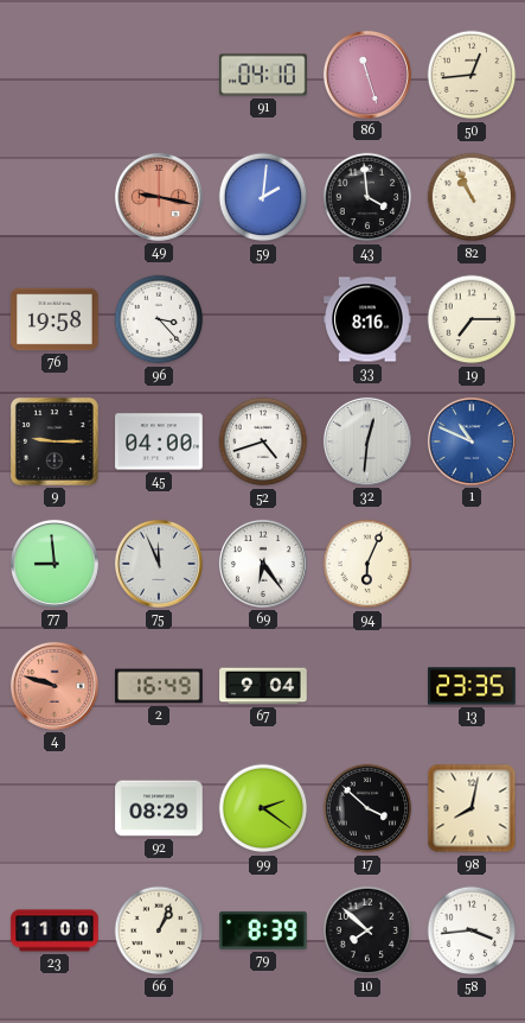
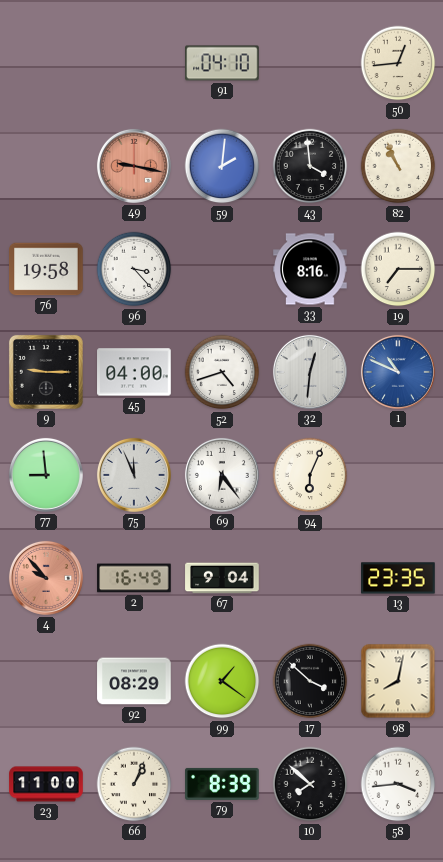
86: 11:27 -> none
4: 9:48 -> 9:53
99: 2:21 -> 1:21
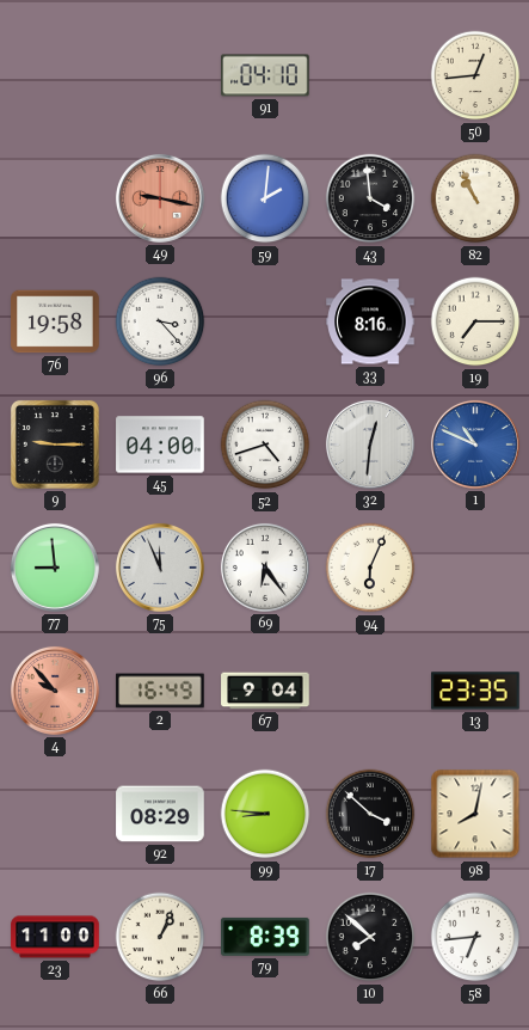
99: 1:21 -> 8:46
58: 3:44 -> 6:44
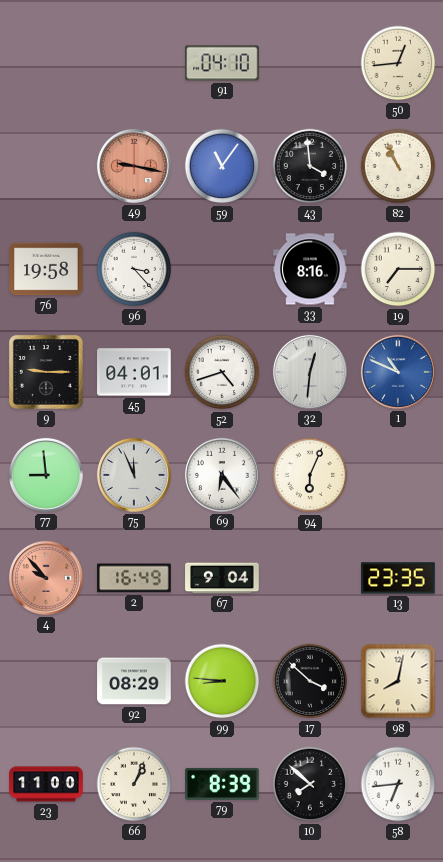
59: 2:01 -> 11:06
45: 04:00 -> 04:01
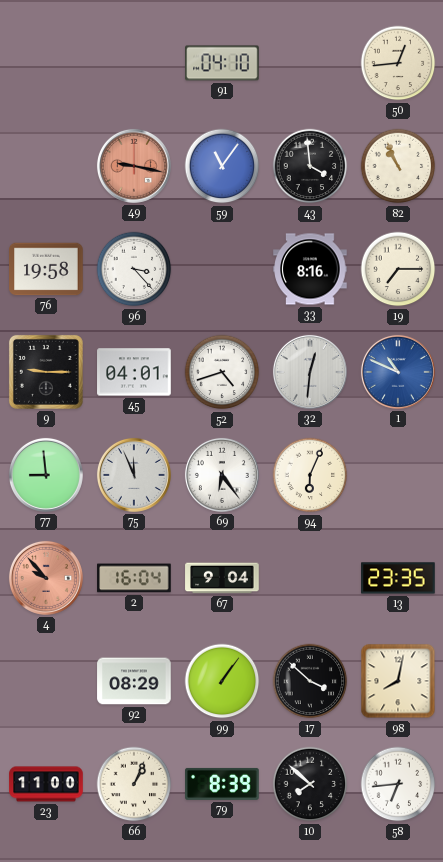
2: 16:49 -> 16:04
99: 8:46 -> 1:06
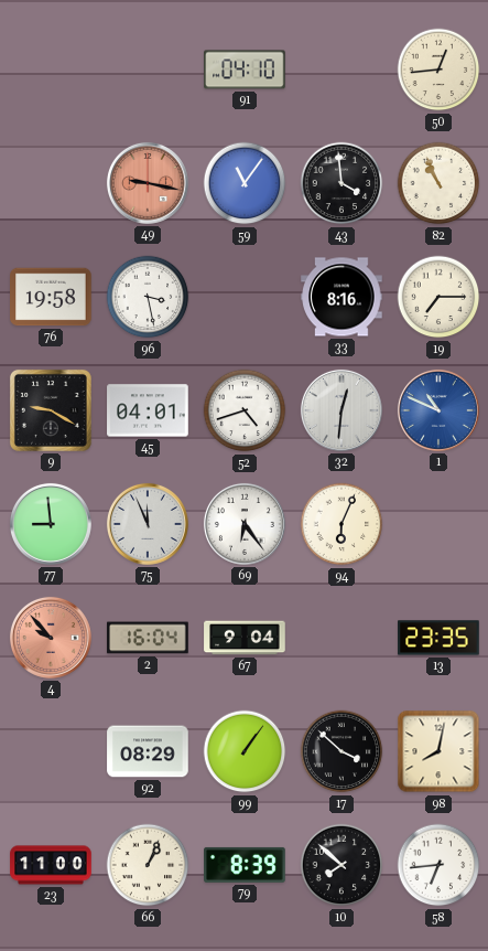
96: 3:23 -> 3:28
9: 9:15 -> 9:20
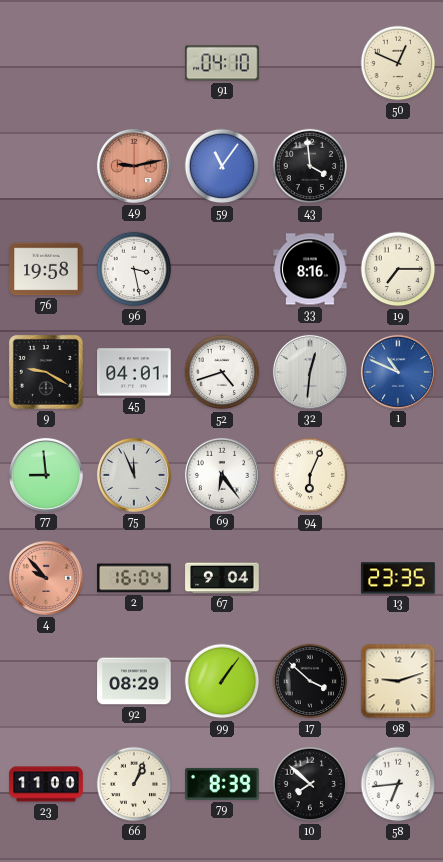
50: 12:44 -> 12:49
49: 9:17 -> 9:13
82: 10:56 -> none
98: 8:02 -> 9:12
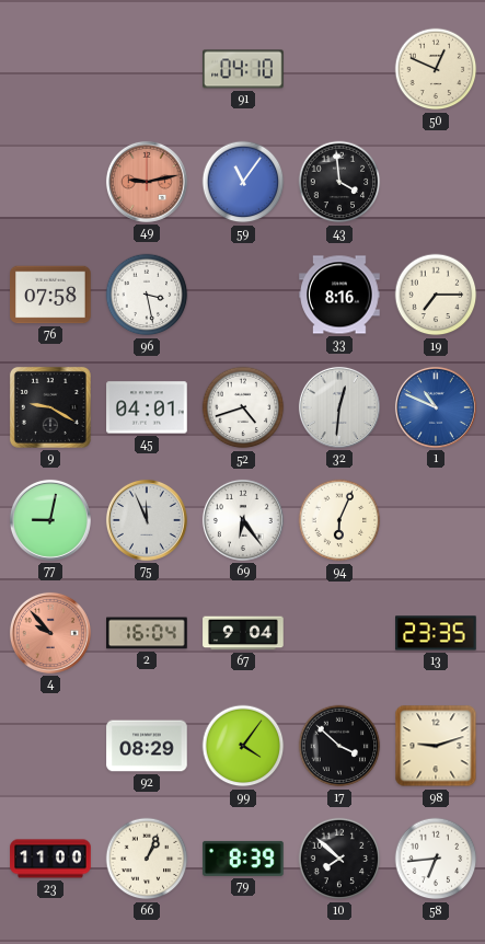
76: 19:58 -> 07:58
77: 8:59 -> 9:02
99: 1:06 -> 4:06
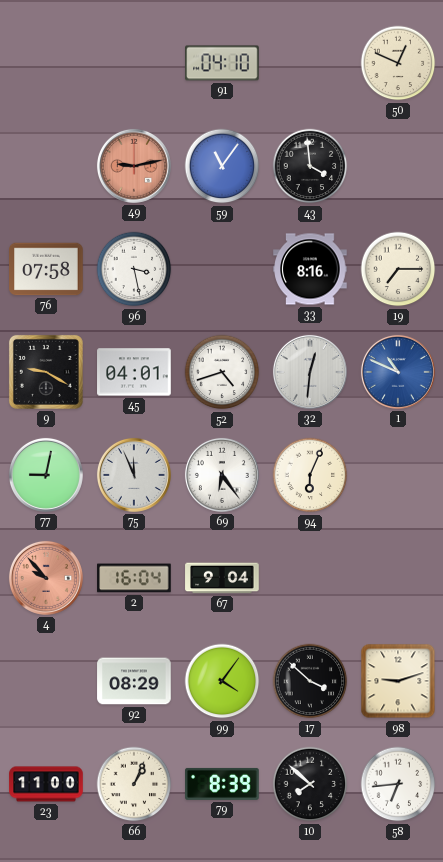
13: 23:35 -> none
